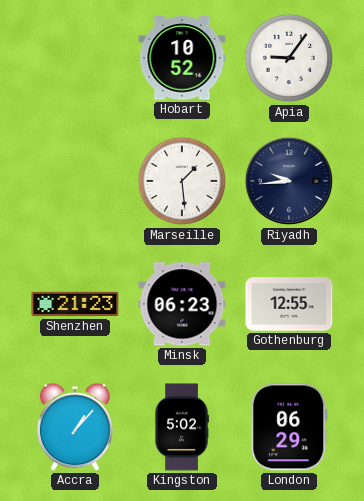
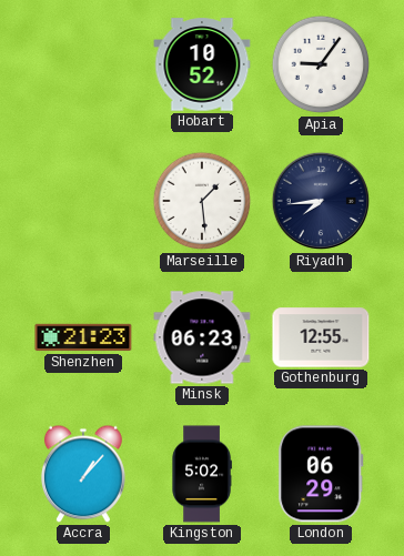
Riyadh: 9:44 -> 7:44
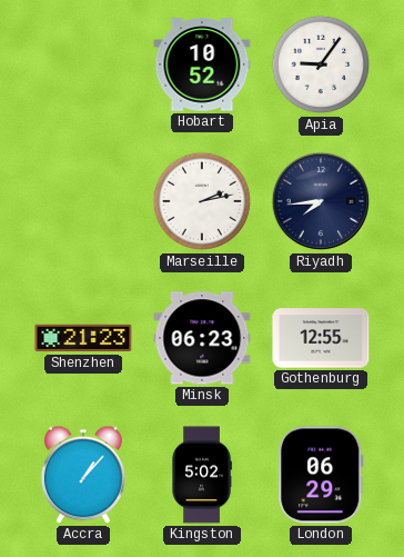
Marseille: 1:29 -> 2:13
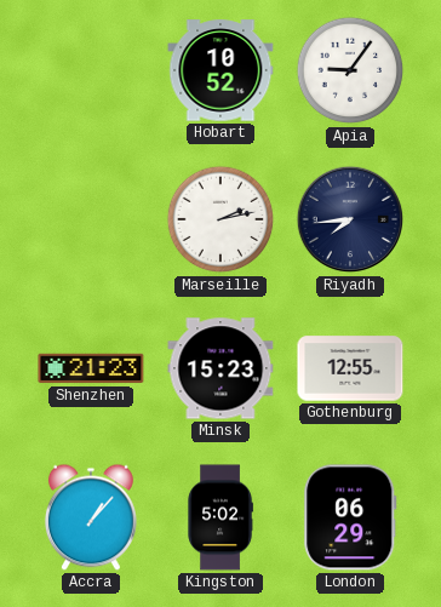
Minsk: 06:23 -> 15:23
